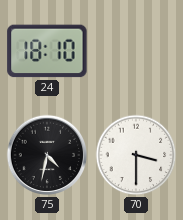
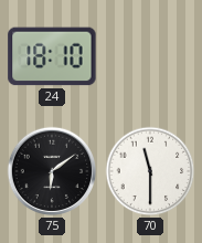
75: 4:32 -> 6:09
70: 3:30 -> 11:30
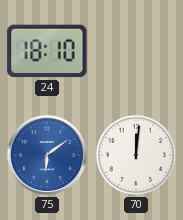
75 dial: black -> blue
70: 11:30 -> 12:01
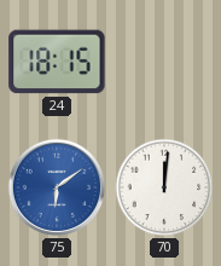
24: 18:10 -> 18:15
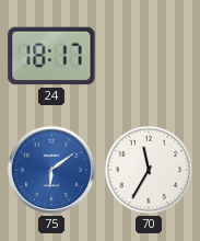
24: 18:15 -> 18:17
70: 12:01 -> 11:35
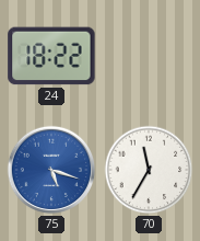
24: 18:17 -> 18:22
75: 6:09 -> 5:18
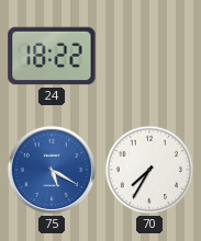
75: 5:18 -> 5:20
70: 11:35 -> 7:35
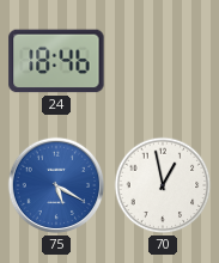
24: 18:22 -> 18:46
70: 7:35 -> 12:58
